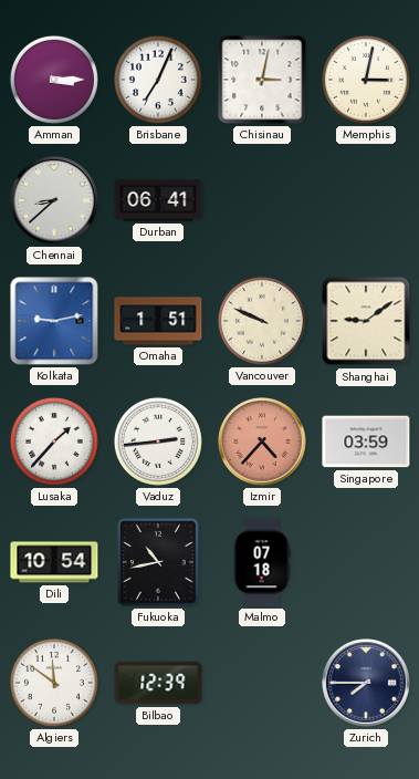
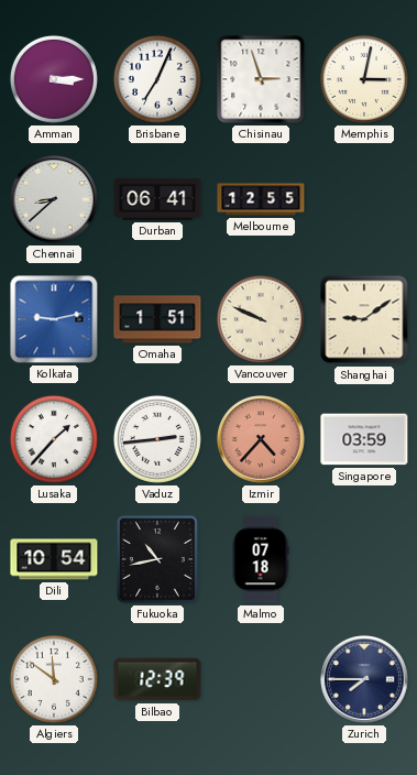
Chisinau: 3:02 -> 2:57
Melbourne: none -> 12:55
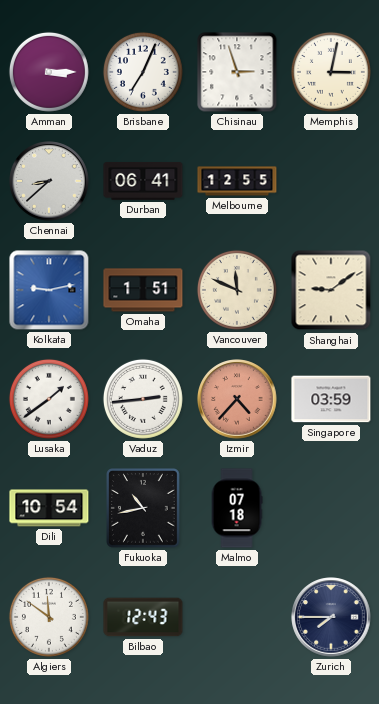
Vancouver: 9:49 -> 11:49
Lusaka: 1:37 -> 1:39
Bilbao: 12:39 -> 12:43
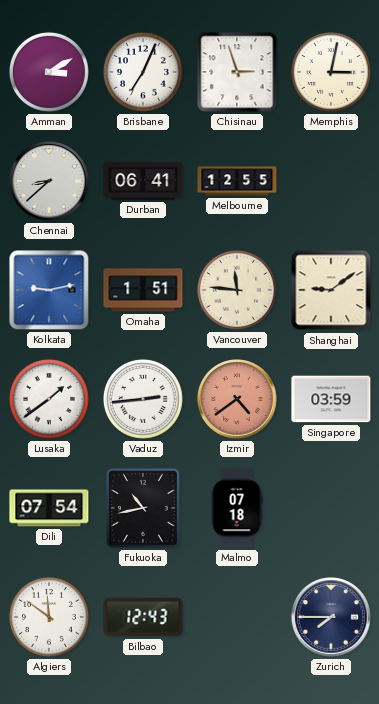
Amman: 3:15 -> 3:10
Vancouver: 11:49 -> 11:46
Izmir: 4:37 -> 4:39
Dili: 10:54 -> 07:54
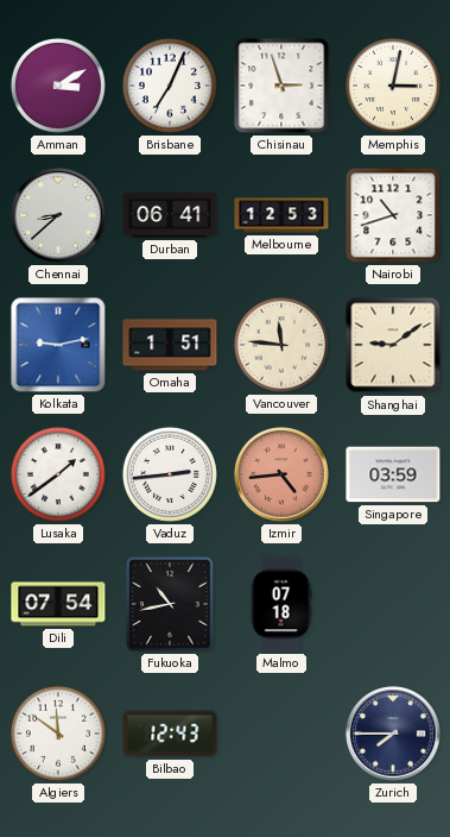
Melbourne: 12:55 -> 12:53
Nairobi: none -> 10:42
Izmir: 4:39 -> 4:44
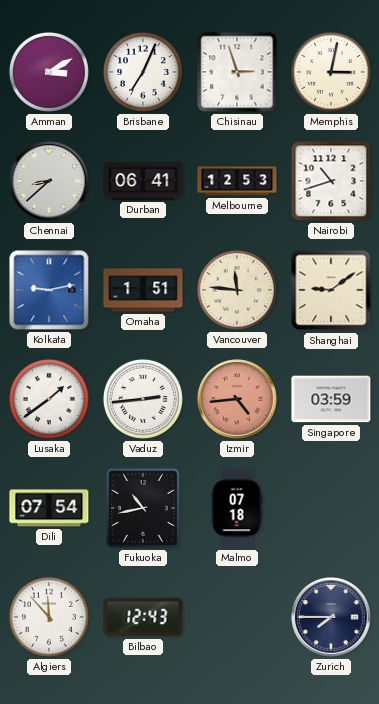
Algiers: 11:51 -> 11:53
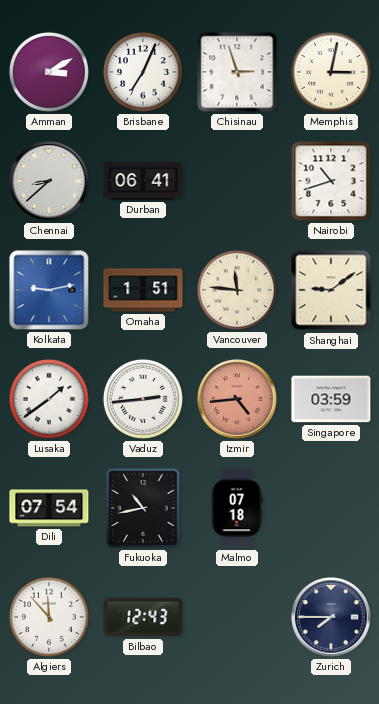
Melbourne: 12:53 -> none
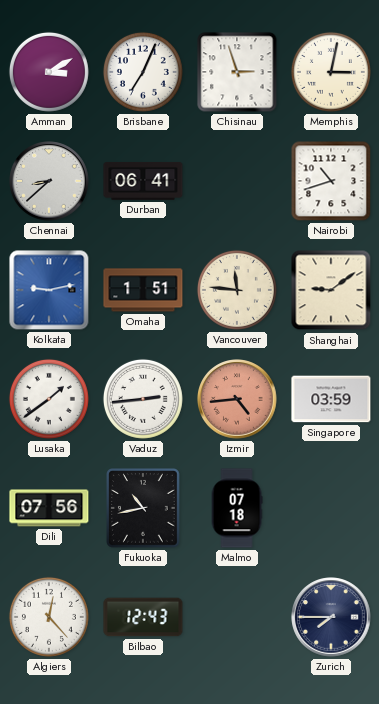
Dili: 07:54 -> 07:56
Algiers: 11:53 -> 12:23
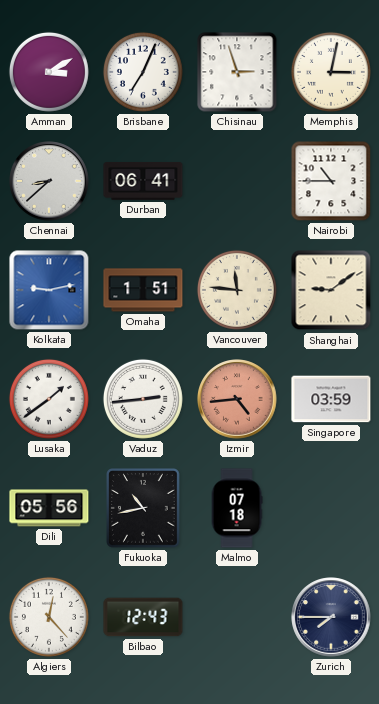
Nairobi: 10:42 -> 10:45
Dili: 07:56 -> 05:56
